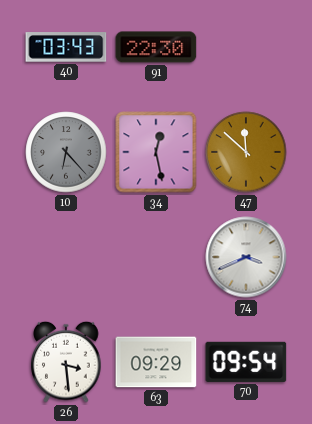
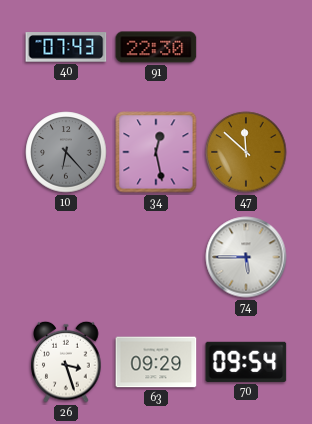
40: 03:43 -> 07:43
74: 3:41 -> 5:45
26: 3:29 -> 3:27
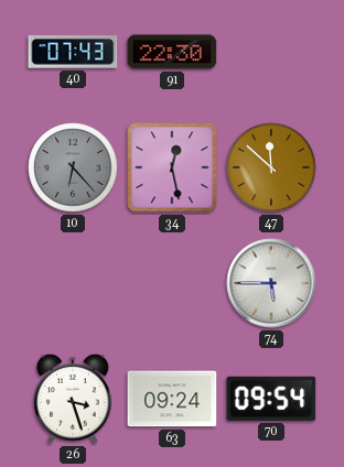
63: 09:29 -> 09:24
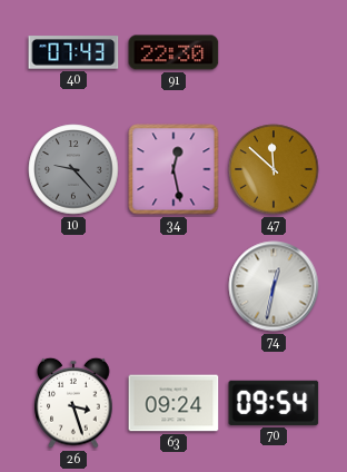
10: 6:23 -> 9:23
74: 5:45 -> 12:32
